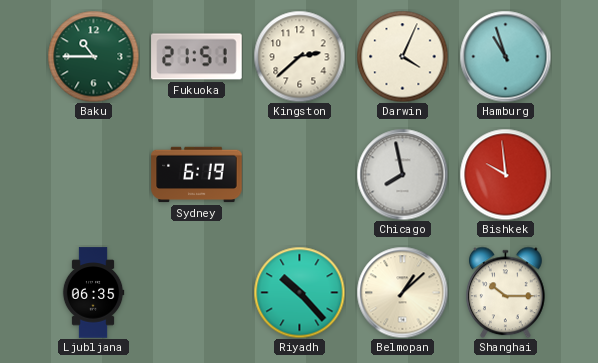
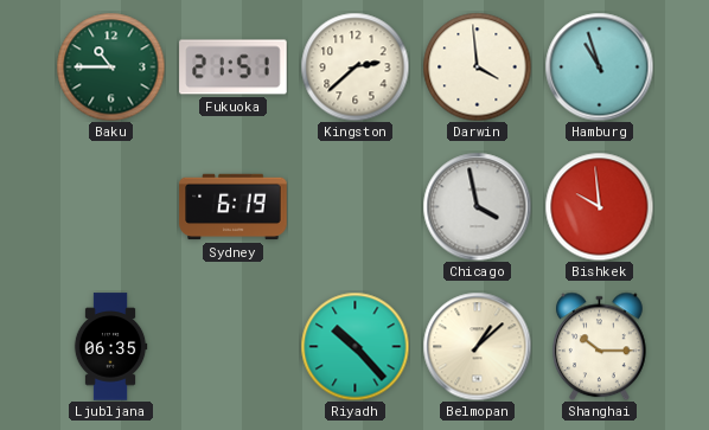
Darwin: 4:04 -> 3:59
Chicago: 7:58 -> 3:58
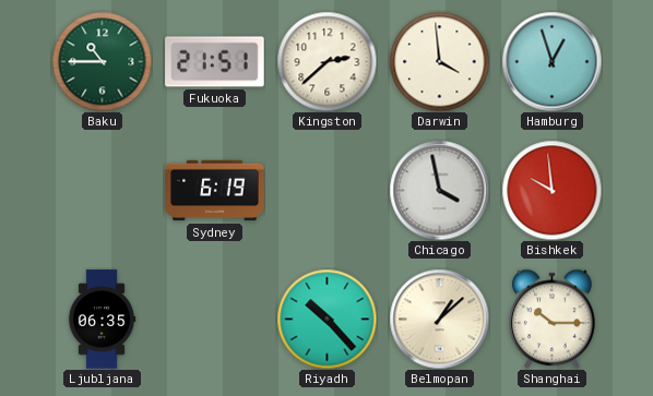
Hamburg: 10:57 -> 12:57
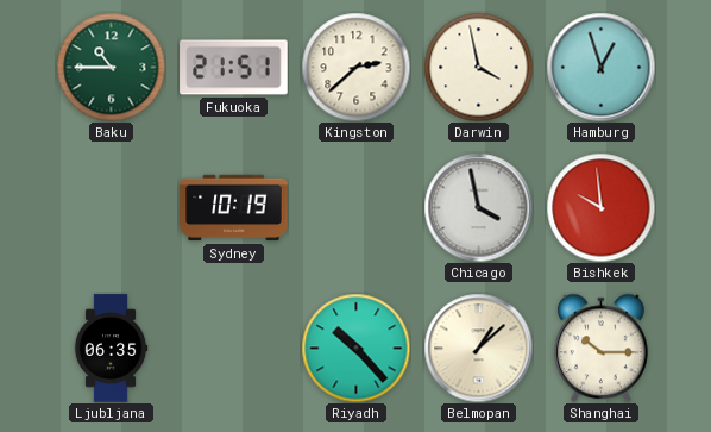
Darwin: 3:59 -> 3:58
Sydney: 6:19 -> 10:19
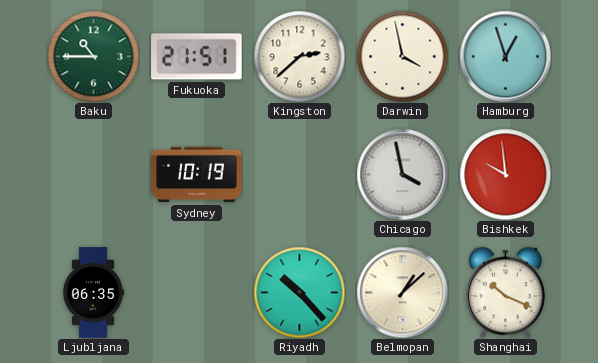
Shanghai: 10:15 -> 10:19
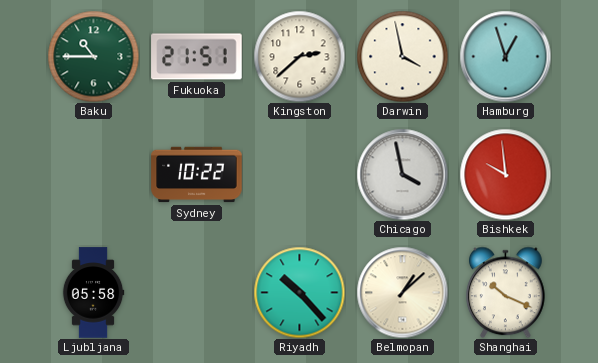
Sydney: 10:19 -> 10:22
Ljubljana: 06:35 -> 05:58
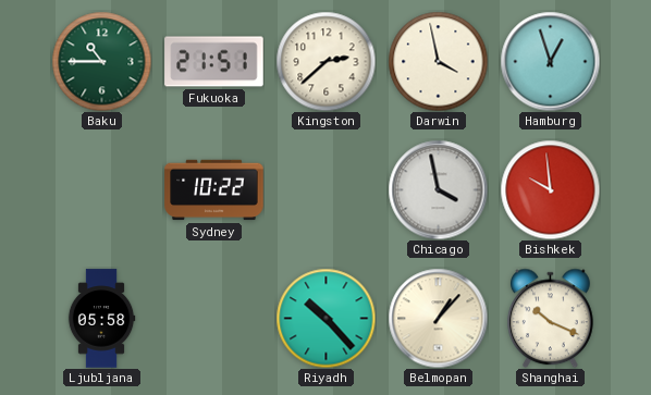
Belmopan: 1:08 -> 1:07
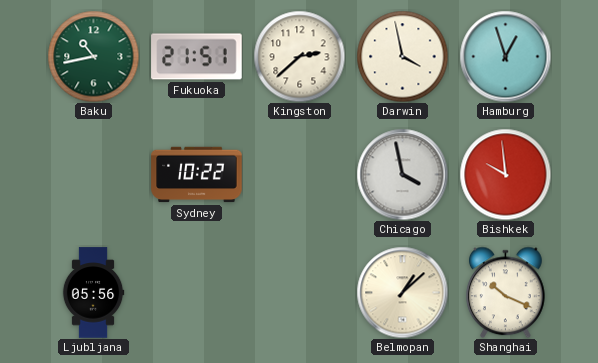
Baku: 10:45 -> 10:43
Ljubljana: 05:58 -> 05:56
Riyadh: 10:23 -> none
Belmopan: 1:07 -> 1:08
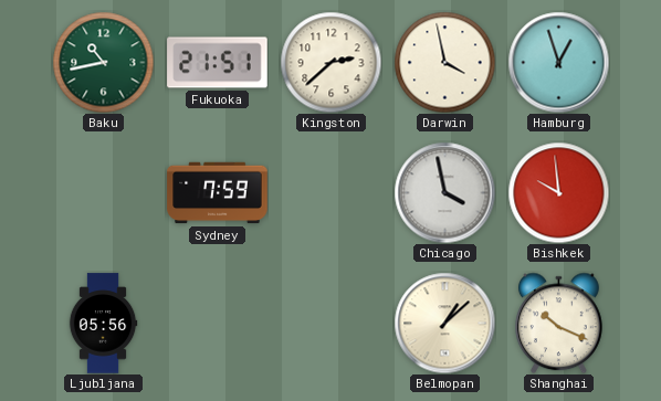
Sydney: 10:22 -> 7:59
